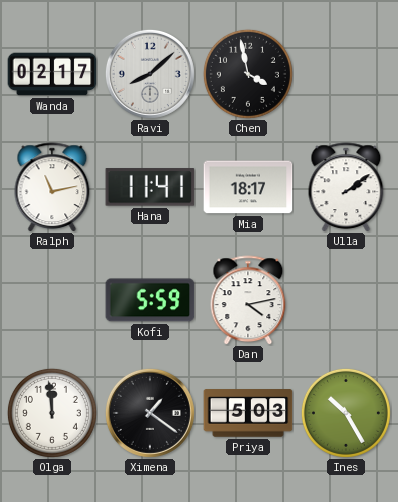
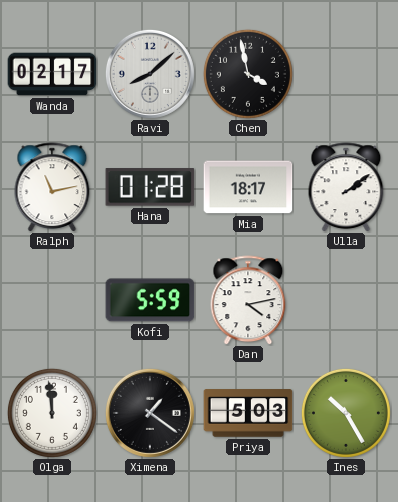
Hana: 11:41 -> 01:28
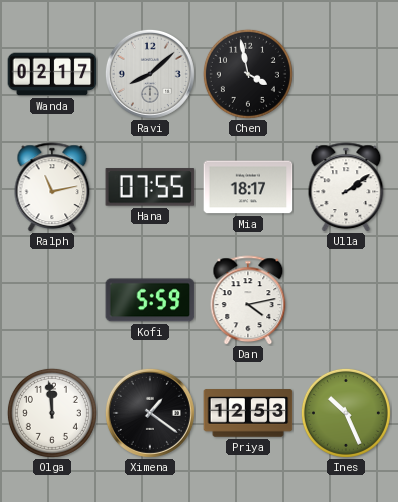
Hana: 01:28 -> 07:55
Priya: 5:03 -> 12:53
Ines: 10:25 -> 10:26
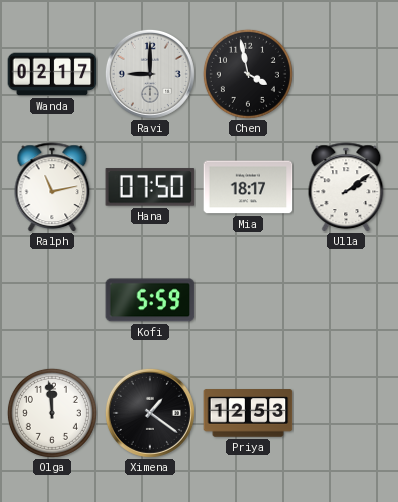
Ravi: 8:08 -> 9:00
Hana: 07:55 -> 07:50
Dan: 4:13 -> none
Ines: 10:26 -> none
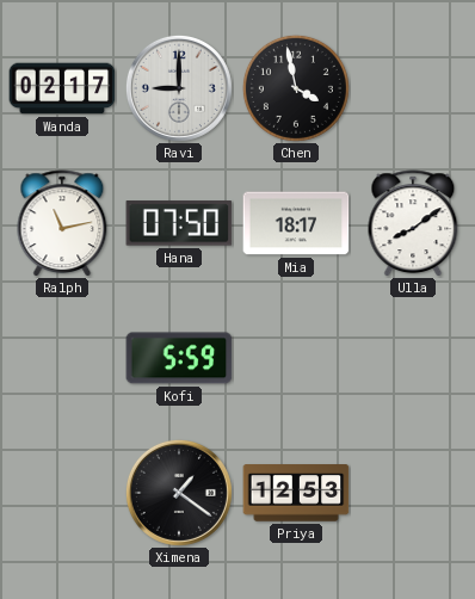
Ulla: 2:09 -> 8:09
Olga: 11:59 -> none
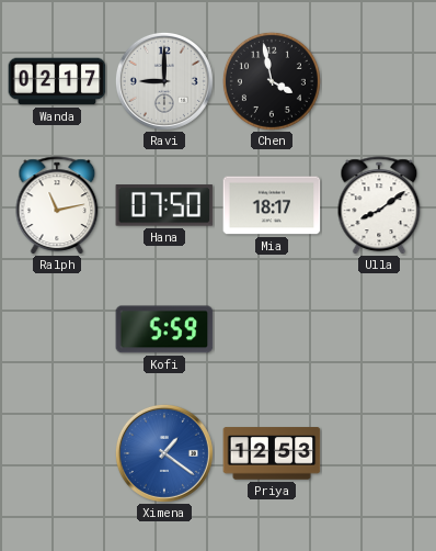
Ximena dial: black -> blue
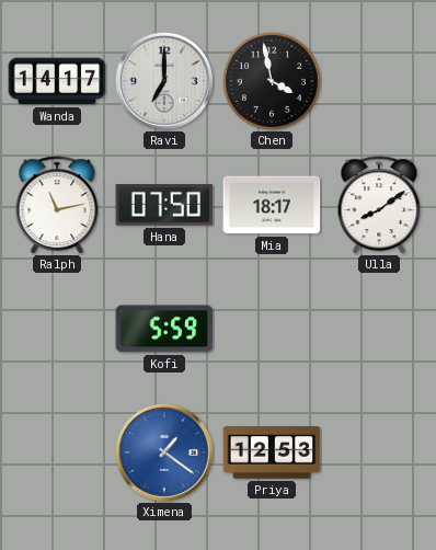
Wanda: 02:17 -> 14:17
Ravi: 9:00 -> 7:00
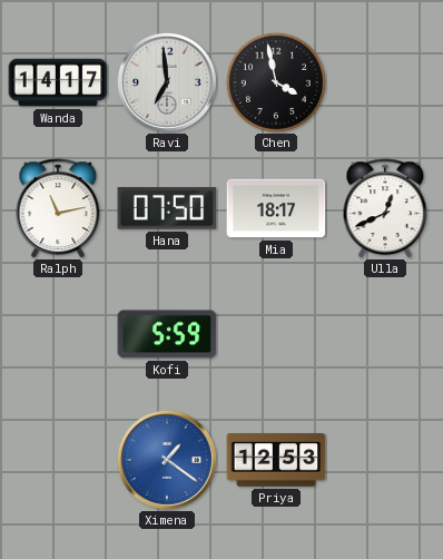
Ravi: 7:00 -> 6:59
Ulla: 8:09 -> 12:41
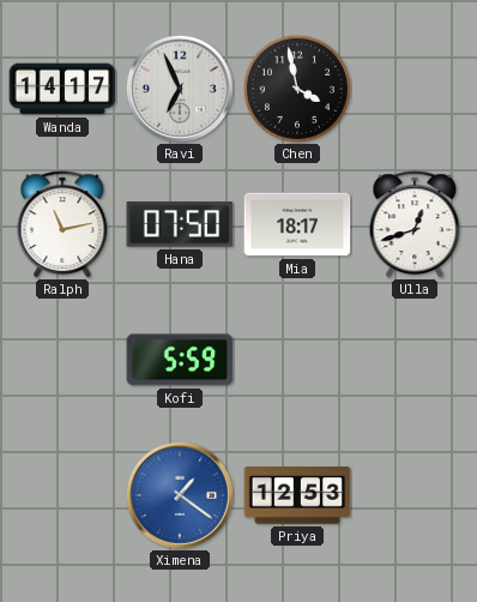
Ravi: 6:59 -> 6:56
Ulla: 12:41 -> 12:42
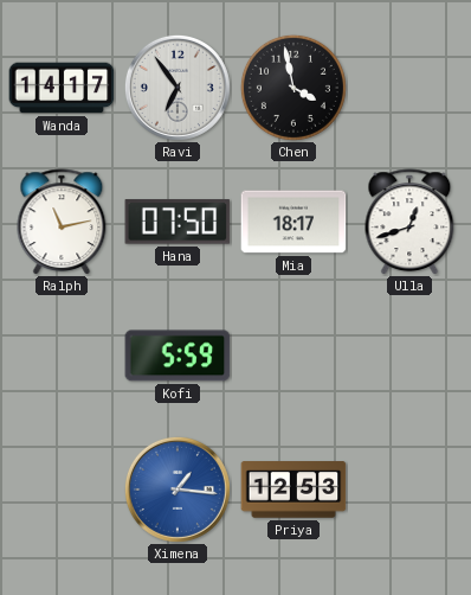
Ravi: 6:56 -> 6:54
Ximena: 1:21 -> 1:16
